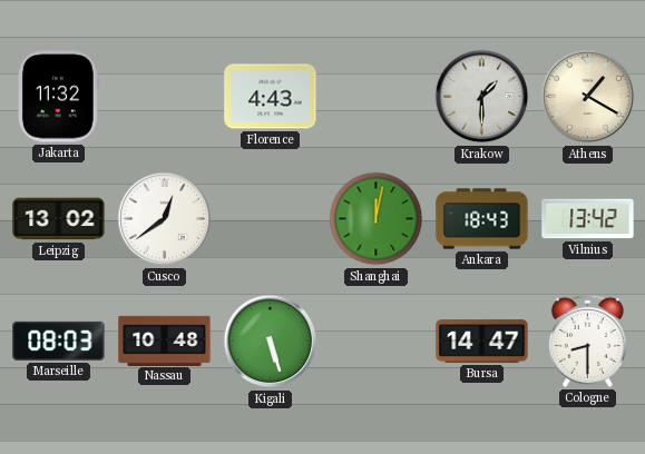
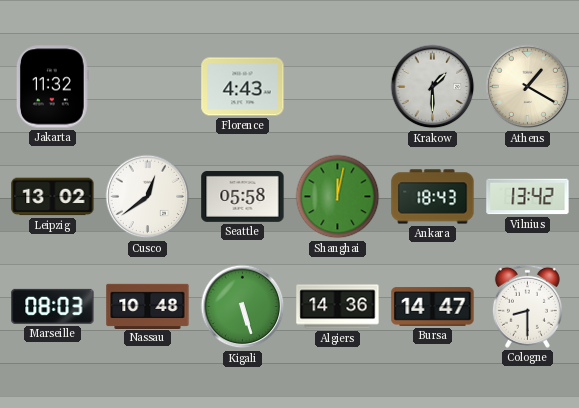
Seattle: none -> 05:58
Algiers: none -> 14:36
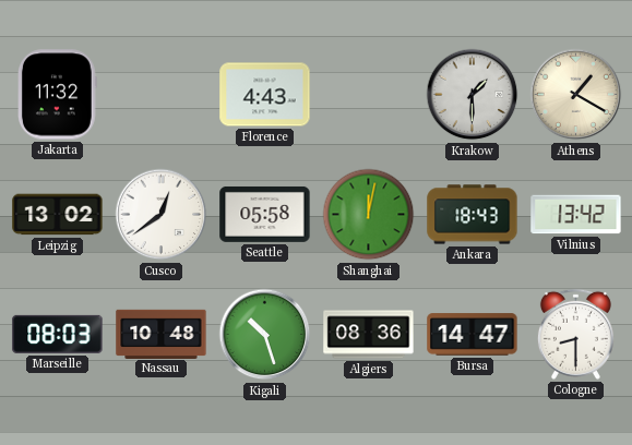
Kigali: 5:27 -> 10:27
Algiers: 14:36 -> 08:36
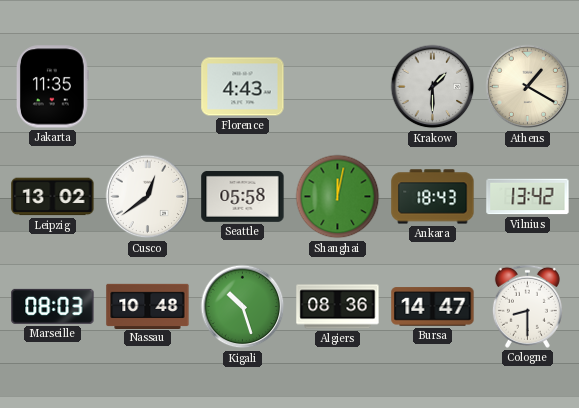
Jakarta: 11:32 -> 11:35
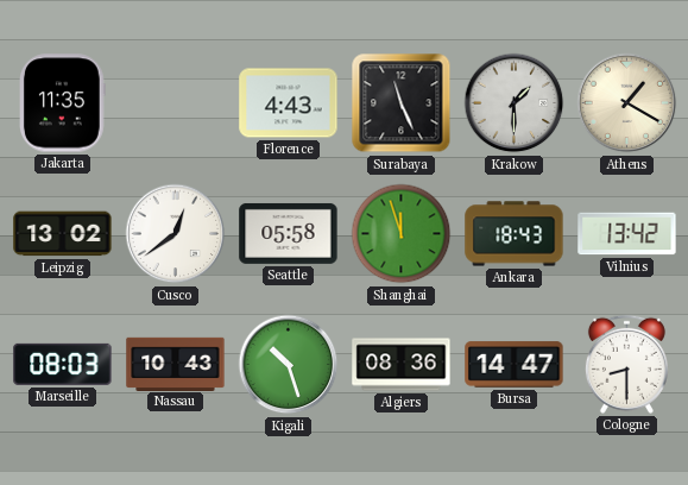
Surabaya: none -> 11:26
Shanghai: 12:02 -> 11:57
Nassau: 10:48 -> 10:43
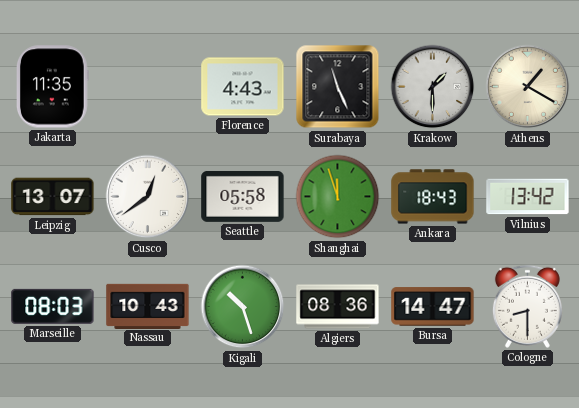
Leipzig: 13:02 -> 13:07
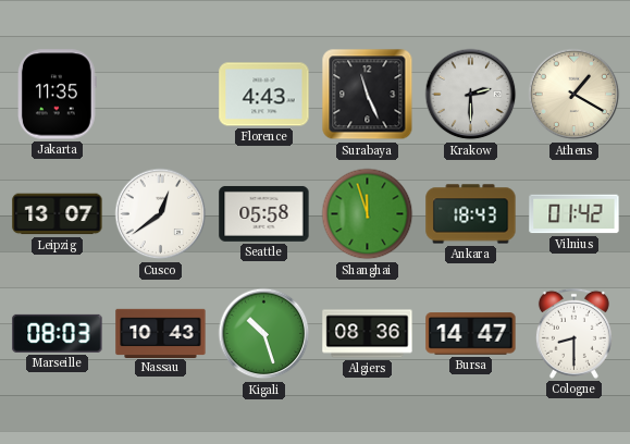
Krakow: 1:30 -> 2:30
Vilnius: 13:42 -> 01:42
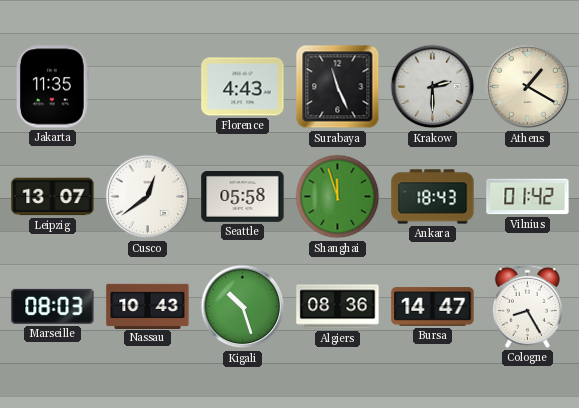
Cologne: 8:30 -> 8:25
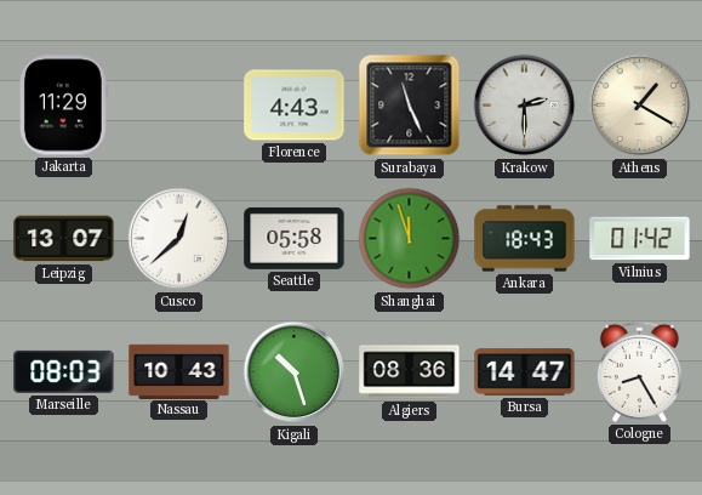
Jakarta: 11:35 -> 11:29
Cusco: 12:39 -> 12:38
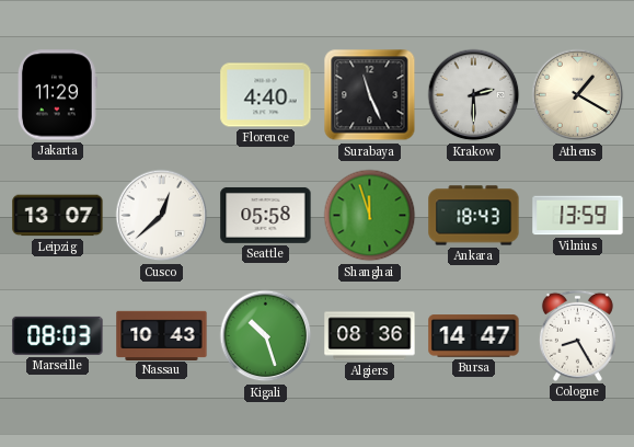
Florence: 4:43 -> 4:40
Vilnius: 01:42 -> 13:59
